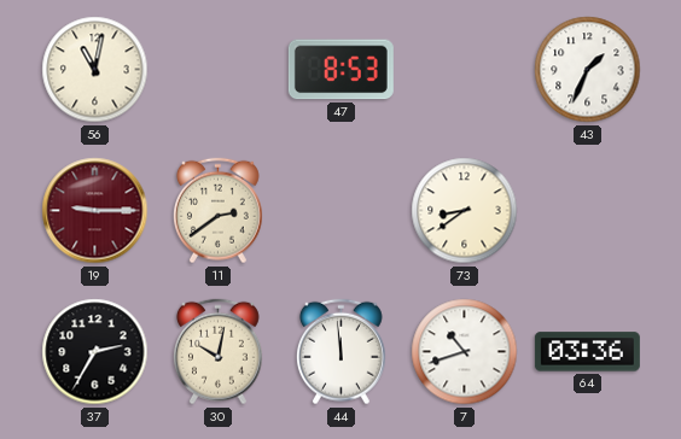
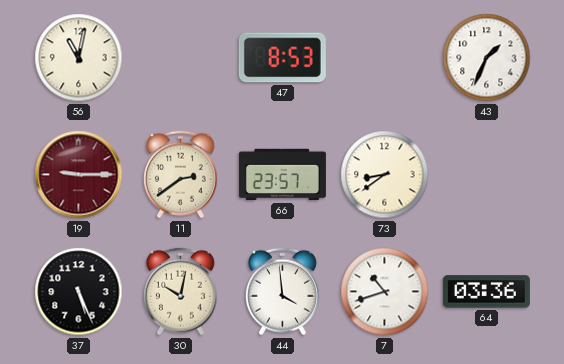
66: none -> 23:57
37: 2:35 -> 5:26
44: 11:59 -> 3:59
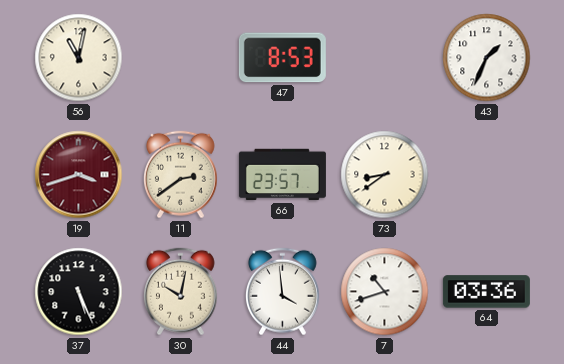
19: 9:15 -> 3:42
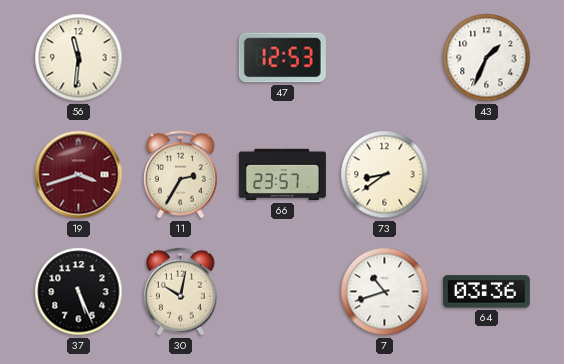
56: 11:02 -> 11:31
47: 8:53 -> 12:53
11: 2:39 -> 2:35
44: 3:59 -> none
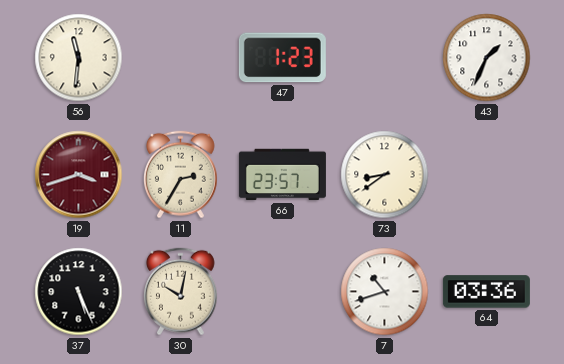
47: 12:53 -> 1:23
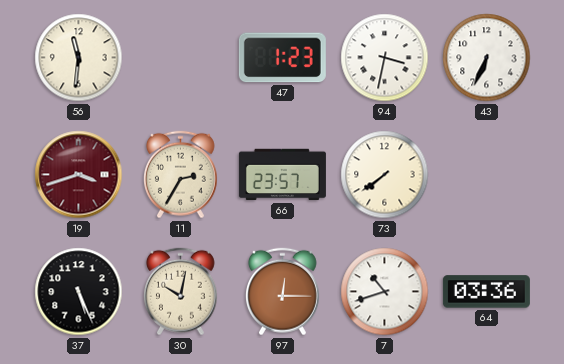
94: none -> 3:32
43: 1:34 -> 6:34
73: 8:39 -> 7:39
97: none -> 12:15
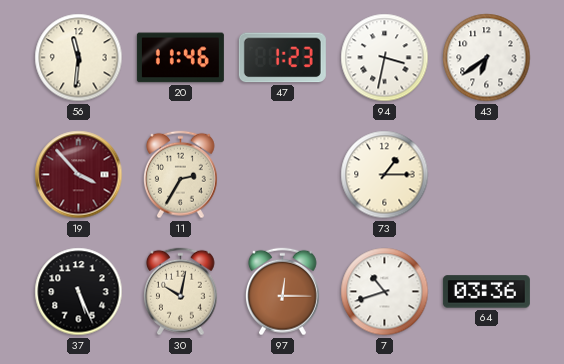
20: none -> 11:46
43: 6:34 -> 6:39
19: 3:42 -> 3:53
66: 23:57 -> none
73: 7:39 -> 1:15
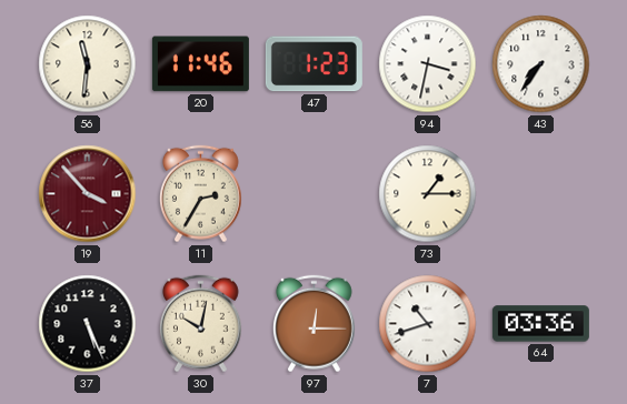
43: 6:39 -> 7:36
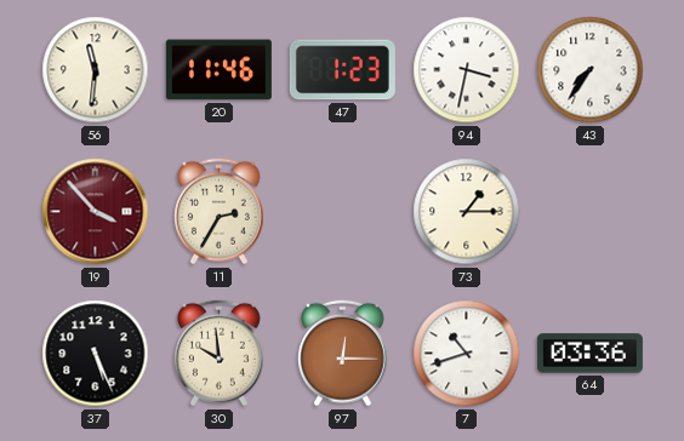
30: 10:02 -> 9:59
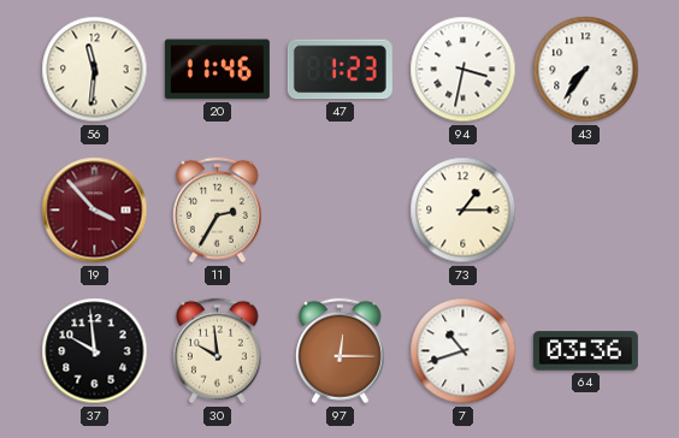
37: 5:26 -> 9:59
